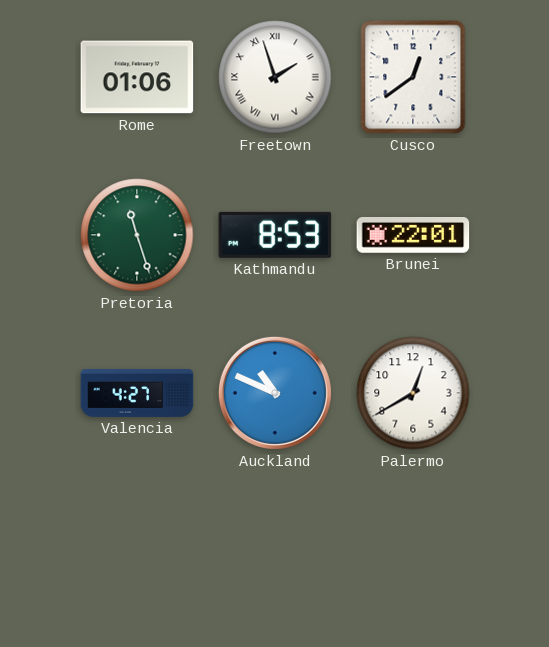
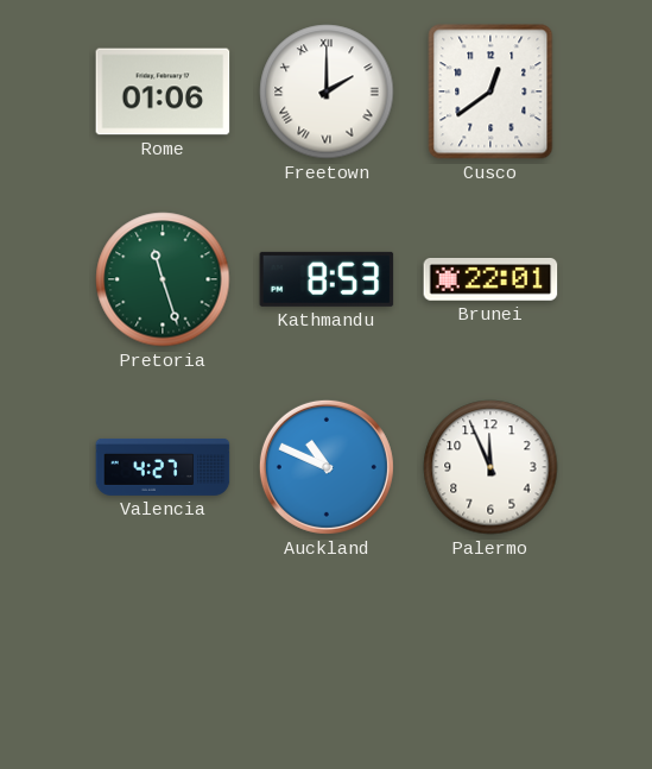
Freetown: 1:57 -> 2:00
Palermo: 12:40 -> 11:56
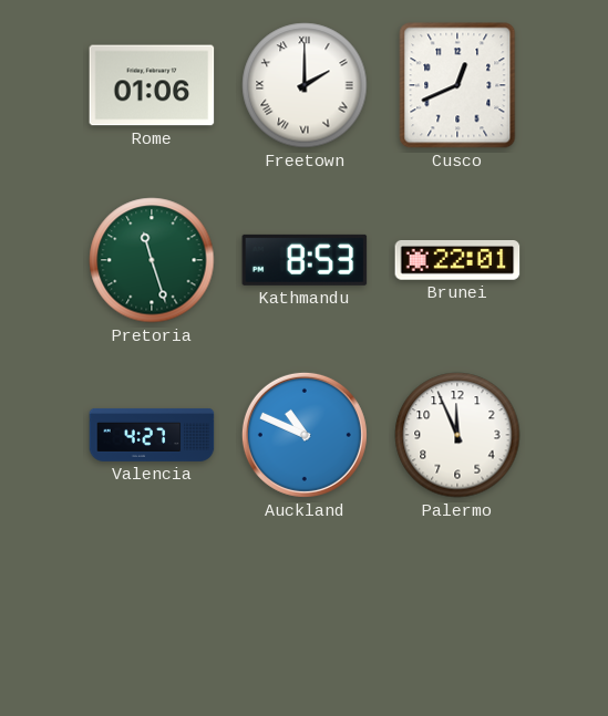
Cusco: 12:39 -> 12:41
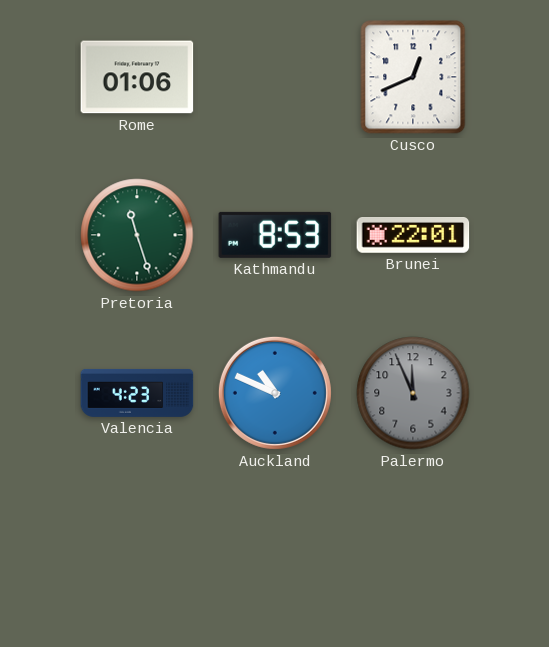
Freetown: 2:00 -> none
Valencia: 4:27 -> 4:23
Palermo dial: white -> grey
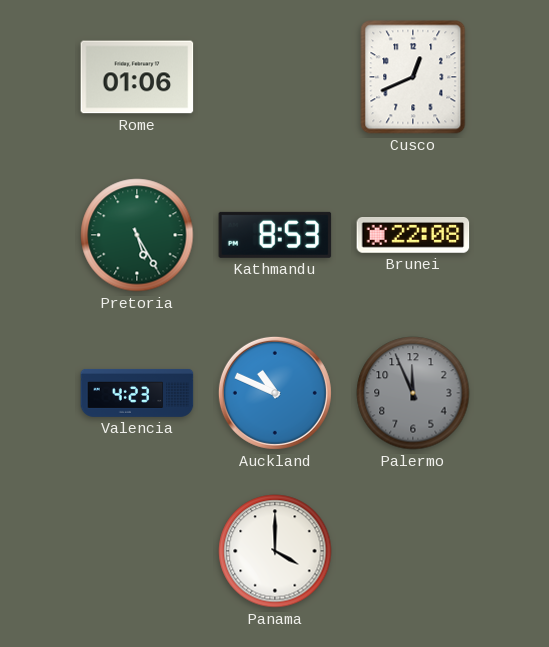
Pretoria: 11:27 -> 5:25
Brunei: 22:01 -> 22:08
Panama: none -> 4:00
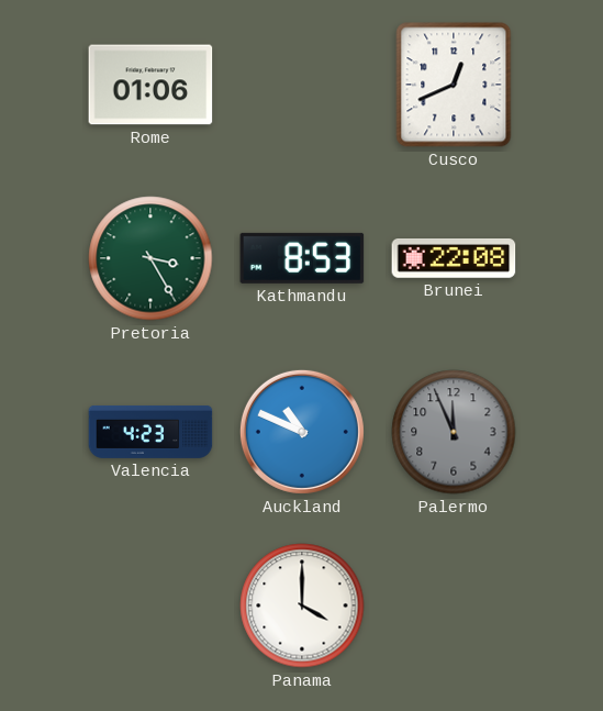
Pretoria: 5:25 -> 3:25
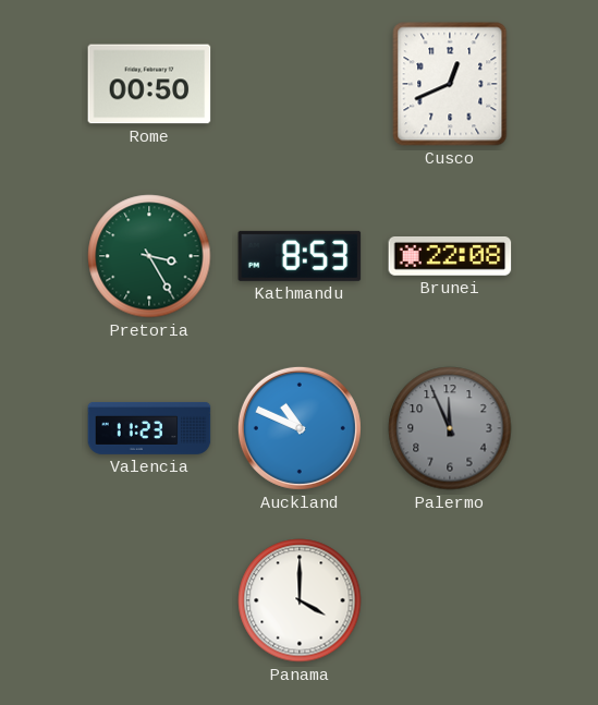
Rome: 01:06 -> 00:50
Valencia: 4:23 -> 11:23
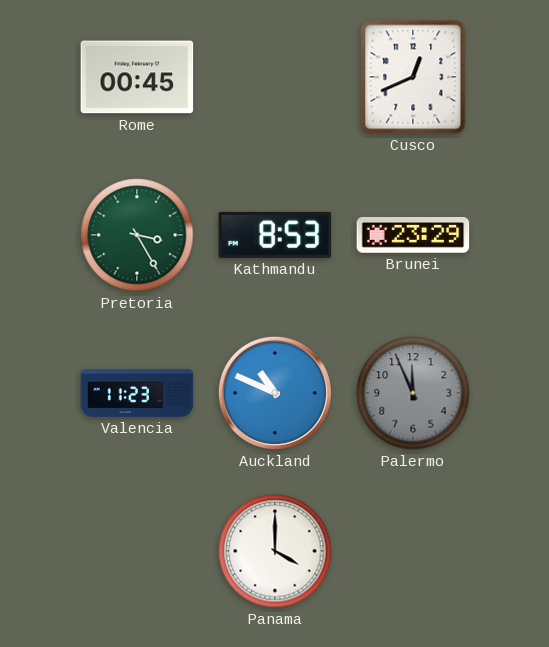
Rome: 00:50 -> 00:45
Brunei: 22:08 -> 23:29
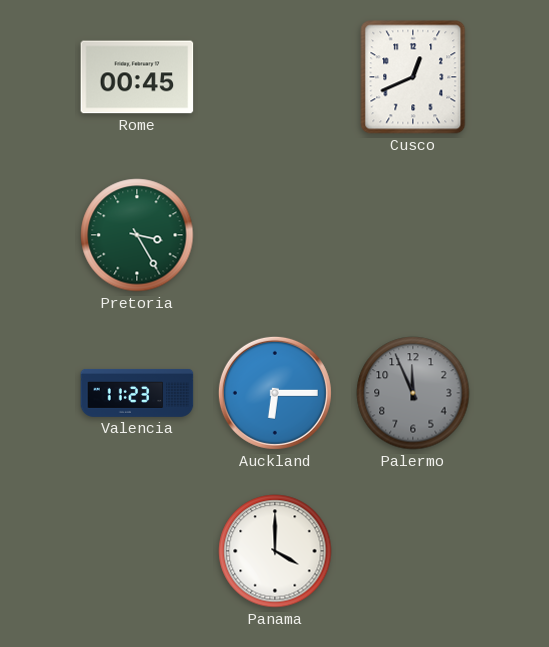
Kathmandu: 8:53 -> none
Brunei: 23:29 -> none
Auckland: 10:49 -> 6:15
